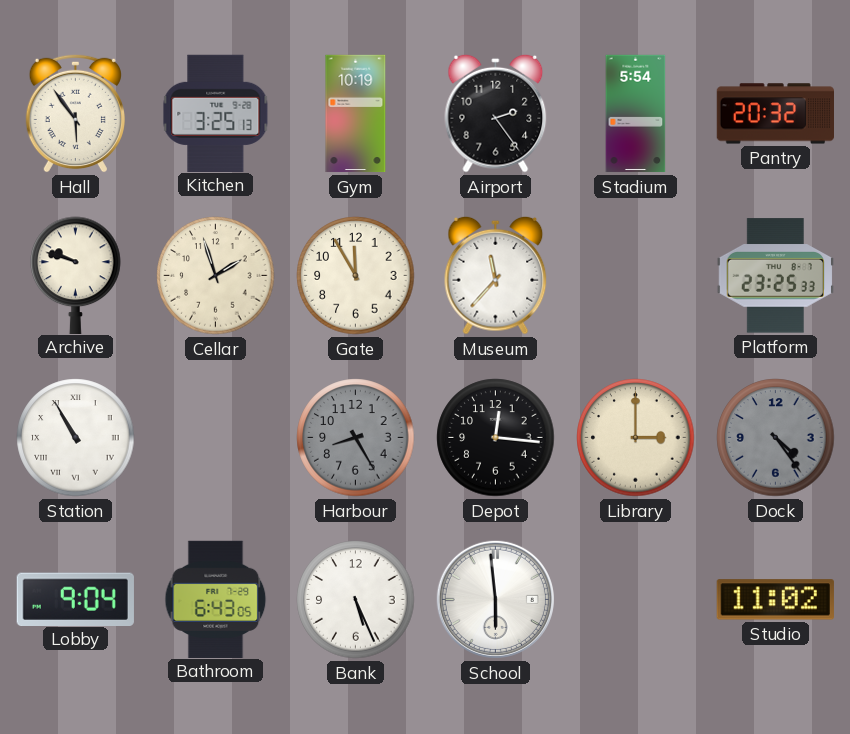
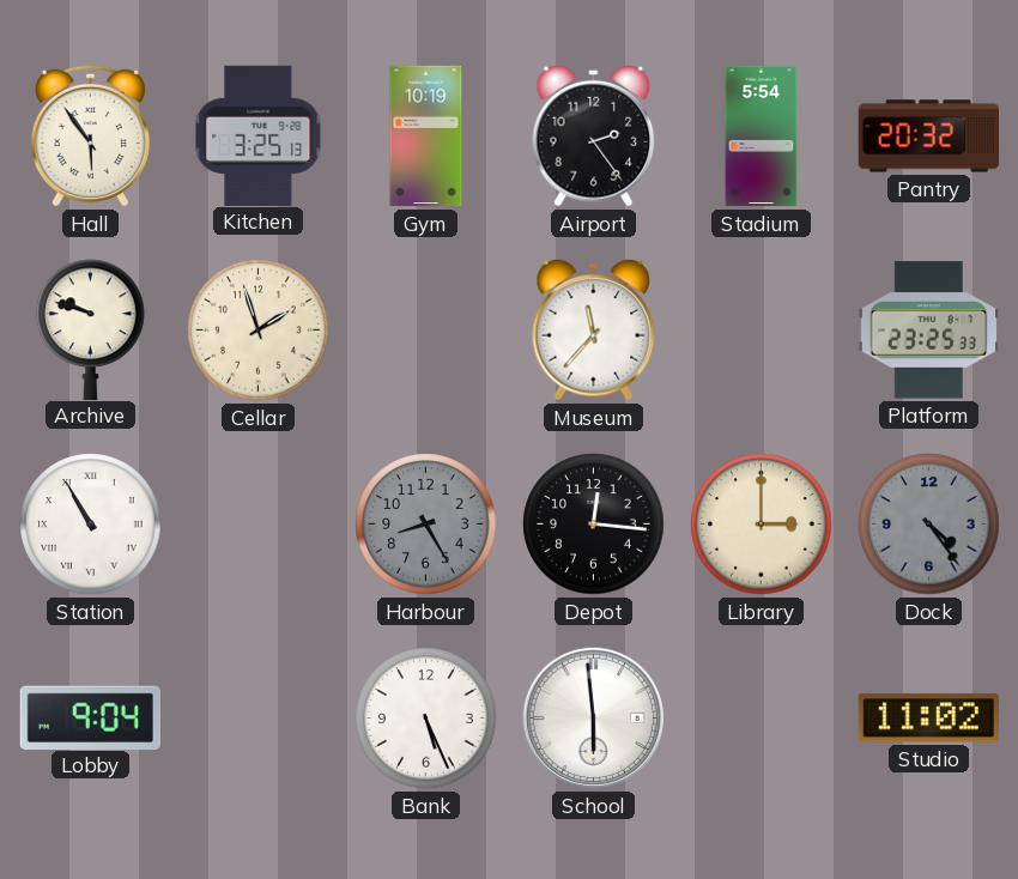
Gate: 11:55 -> none
Bathroom: 6:43 -> none
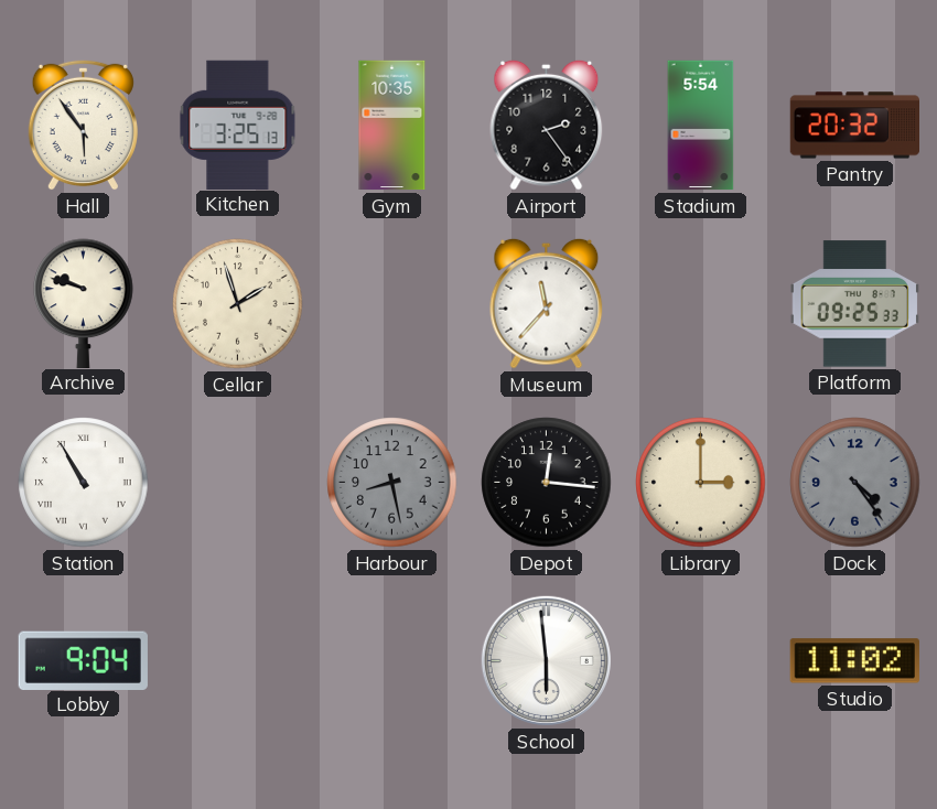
Gym: 10:19 -> 10:35
Platform: 23:25 -> 09:25
Harbour: 8:25 -> 8:28
Bank: 5:26 -> none
